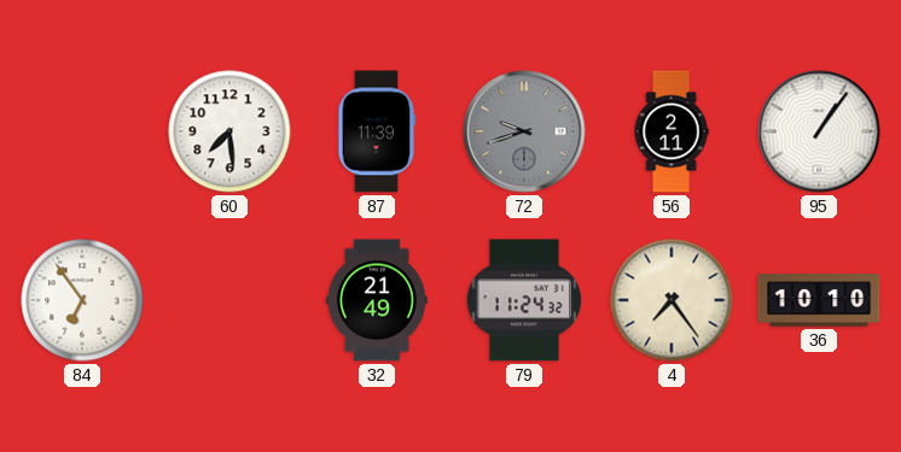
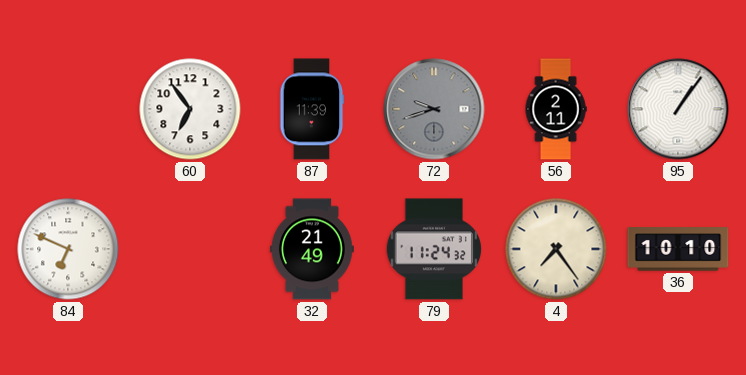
60: 7:29 -> 6:54
84: 6:54 -> 6:49
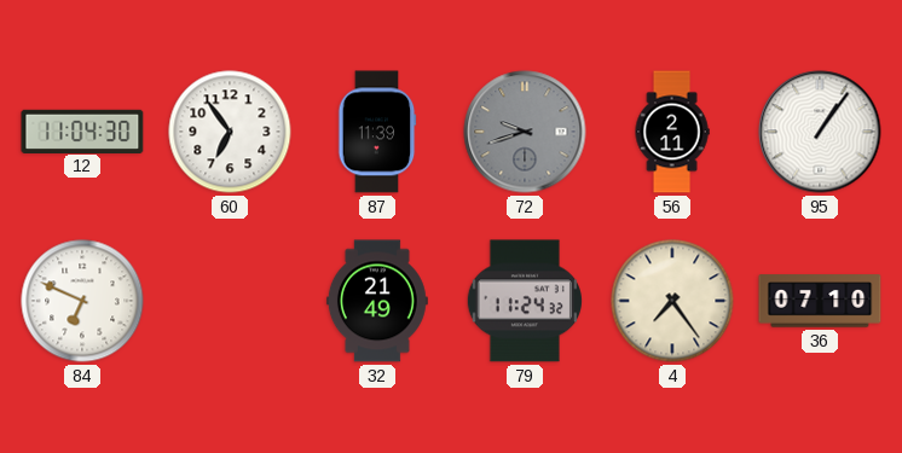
12: none -> 11:04
36: 10:10 -> 07:10
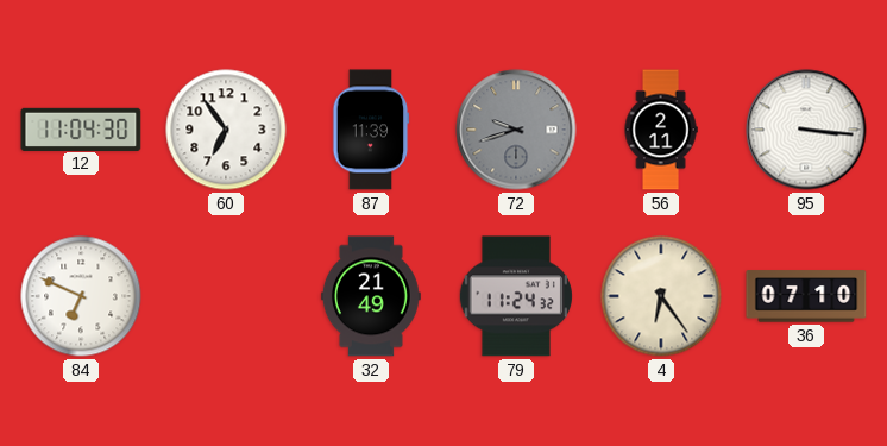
95: 1:06 -> 3:16
4: 7:24 -> 6:24
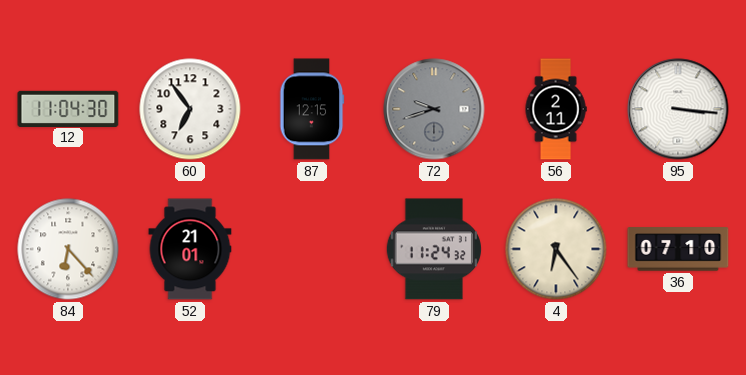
87: 11:39 -> 12:15
84: 6:49 -> 6:23
52: none -> 21:01
32: 21:49 -> none
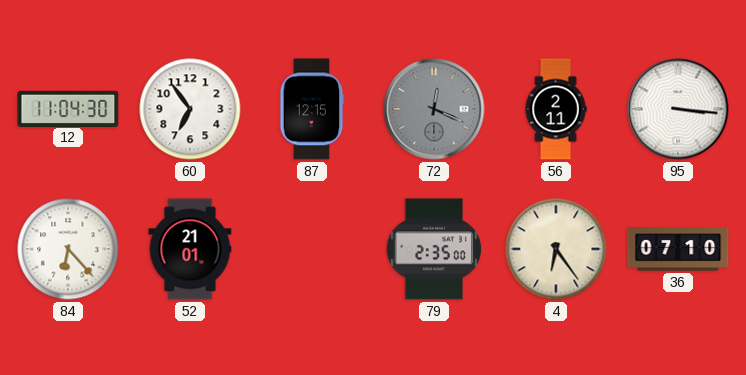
72: 9:42 -> 12:19
79: 11:24 -> 2:35
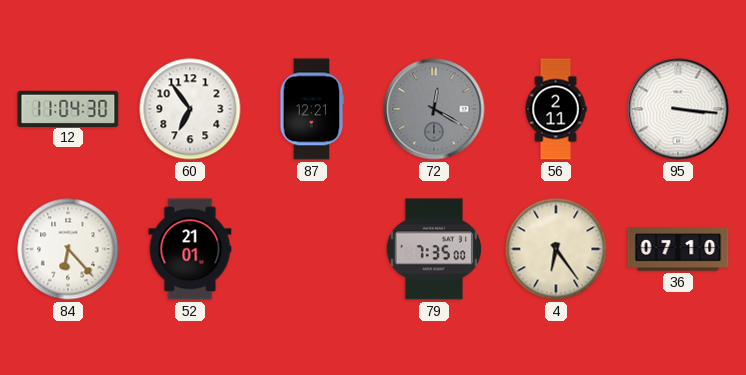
87: 12:15 -> 12:21
72: 12:19 -> 12:20
79: 2:35 -> 7:35
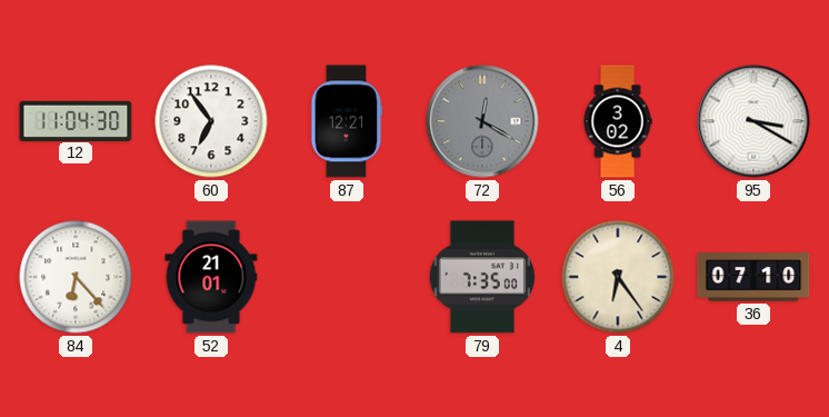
56: 2:11 -> 3:02
95: 3:16 -> 3:20
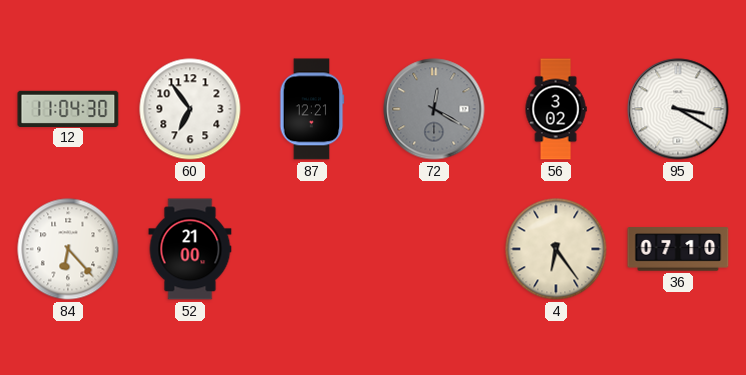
52: 21:01 -> 21:00
79: 7:35 -> none
